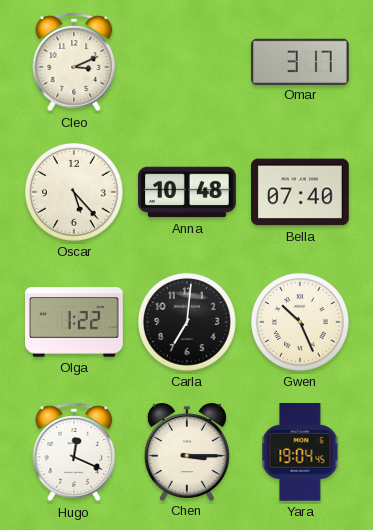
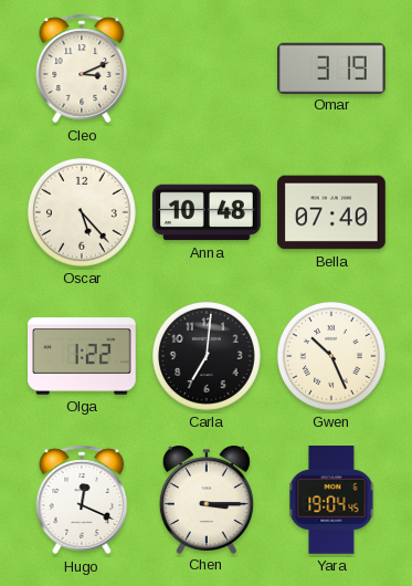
Omar: 3:17 -> 3:19
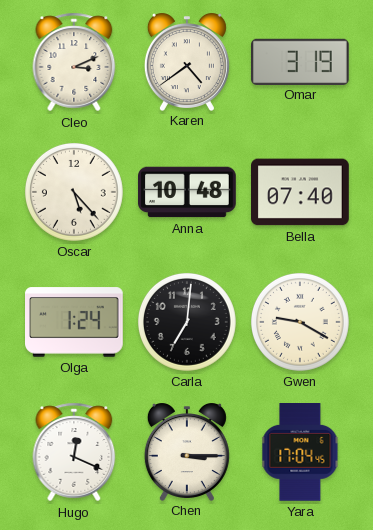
Karen: none -> 4:39
Olga: 1:22 -> 1:24
Gwen: 10:26 -> 9:20
Yara: 19:04 -> 17:04
